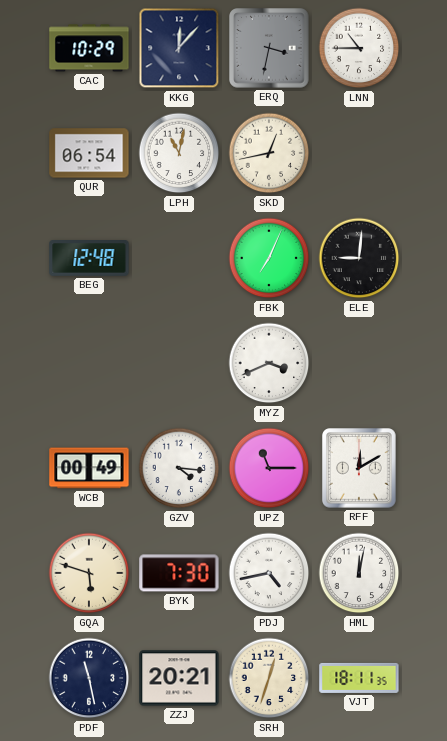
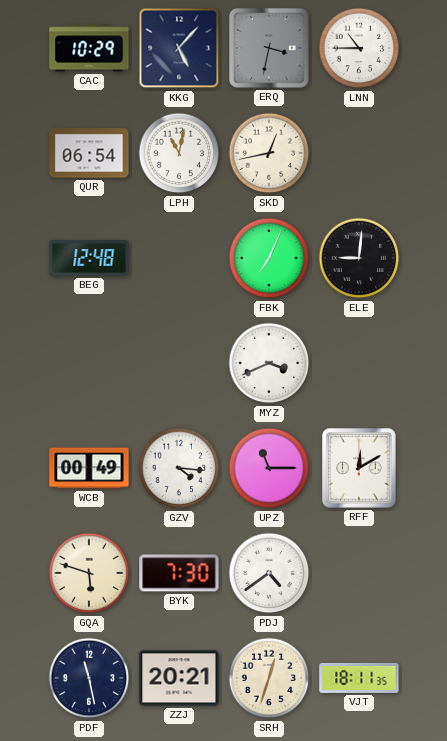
KKG: 12:07 -> 5:07
PDJ: 4:43 -> 4:39
HML: 12:02 -> none
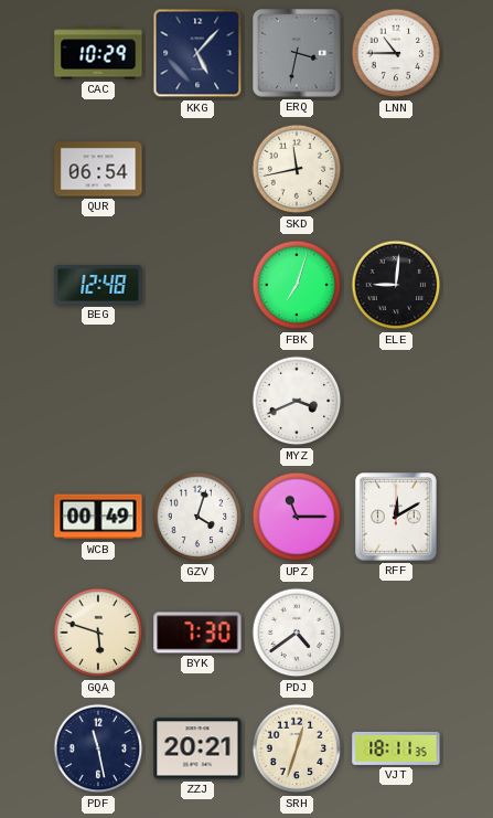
LPH: 11:02 -> none
SKD: 12:43 -> 11:43
FBK: 7:04 -> 7:03
GZV: 4:16 -> 4:03
